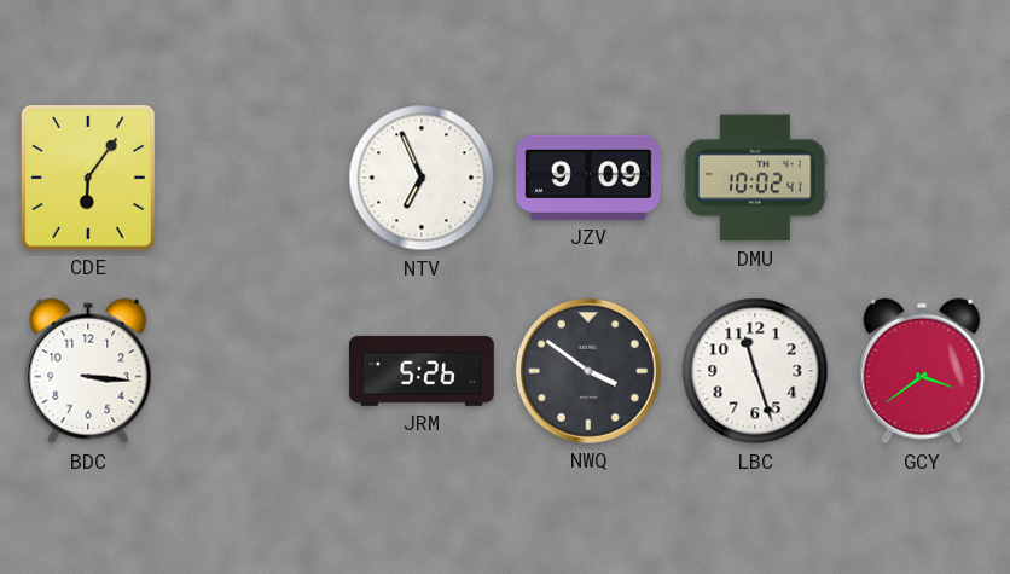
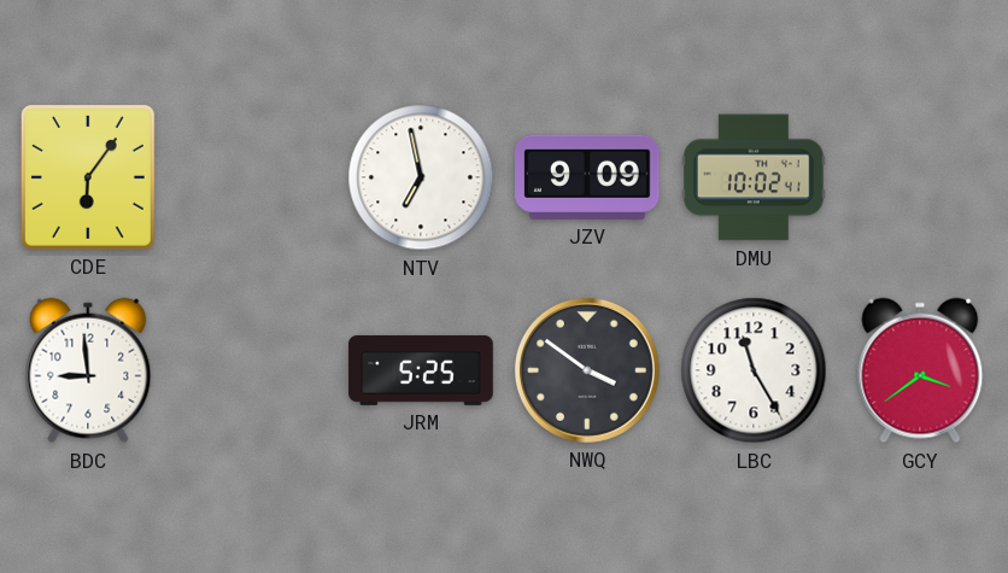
NTV: 6:56 -> 6:58
BDC: 3:16 -> 8:59
JRM: 5:26 -> 5:25
LBC: 11:27 -> 11:25
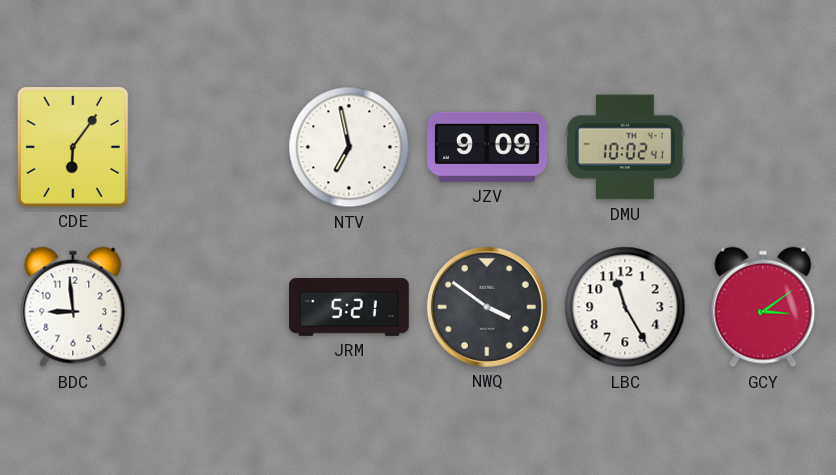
JRM: 5:25 -> 5:21
GCY: 3:39 -> 3:09
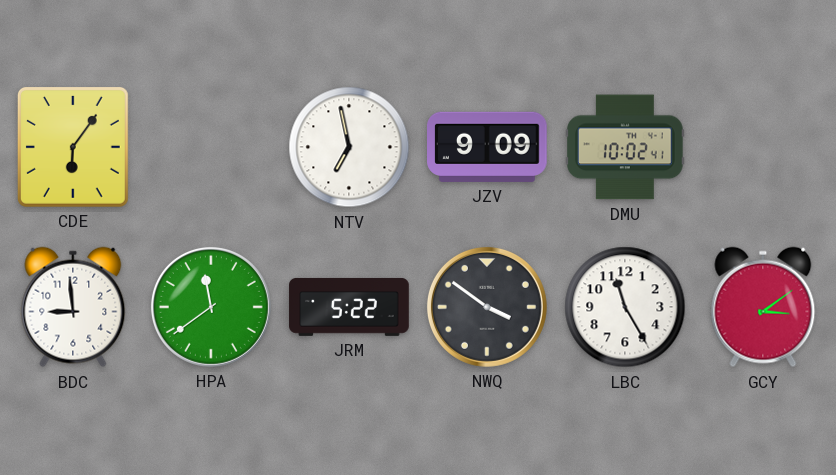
HPA: none -> 11:39
JRM: 5:21 -> 5:22
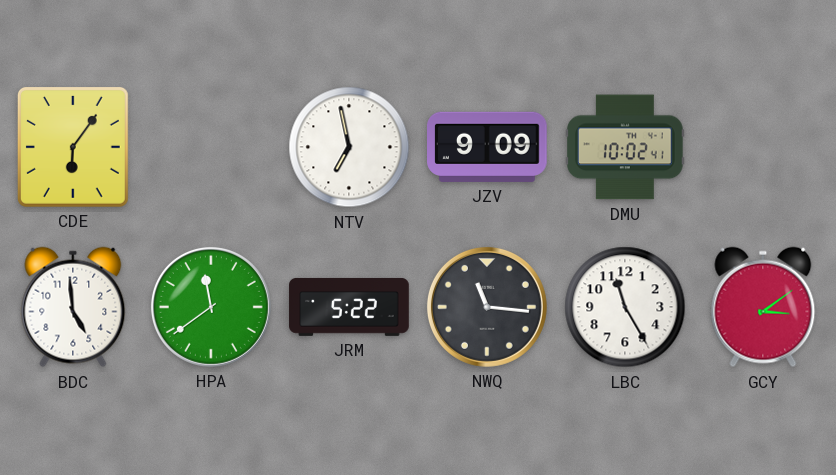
BDC: 8:59 -> 4:59
NWQ: 3:51 -> 11:16
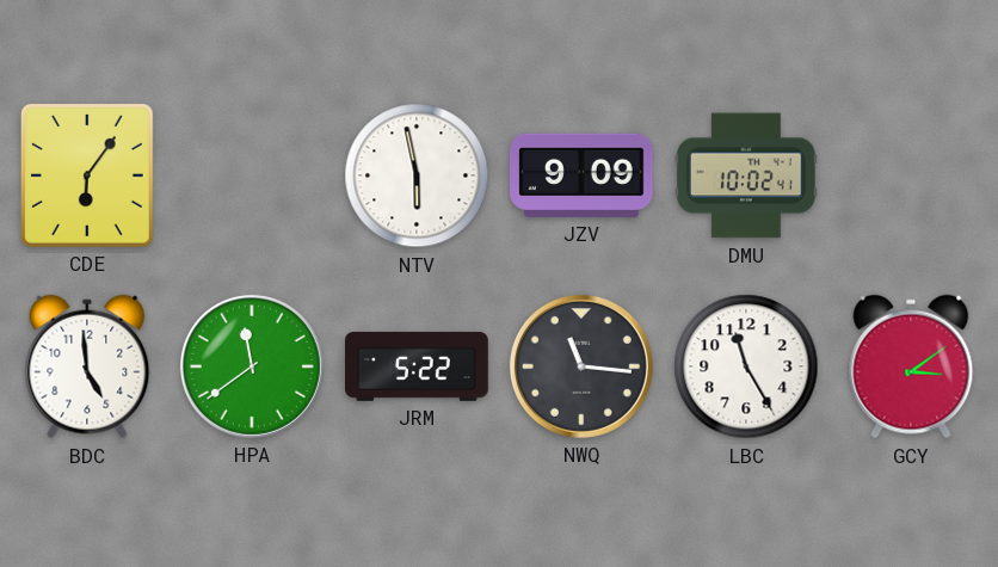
NTV: 6:58 -> 5:58
